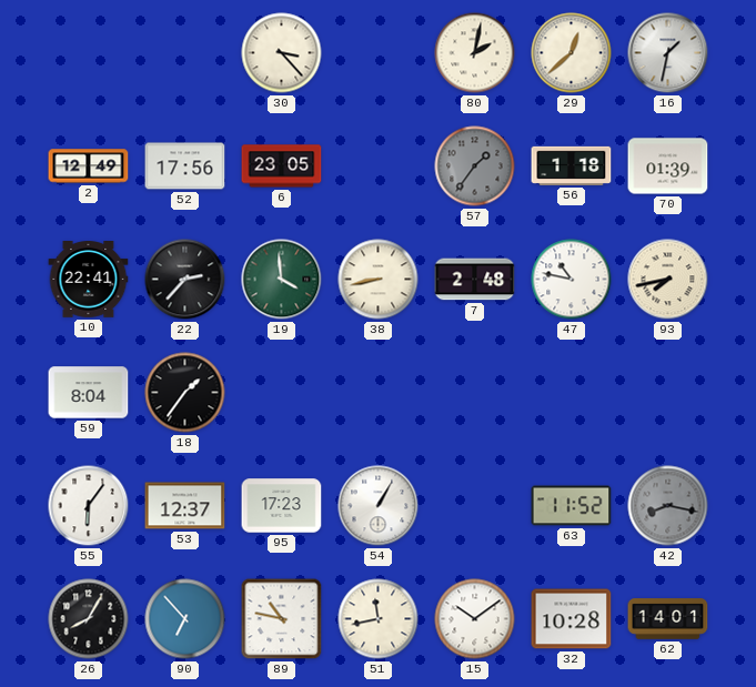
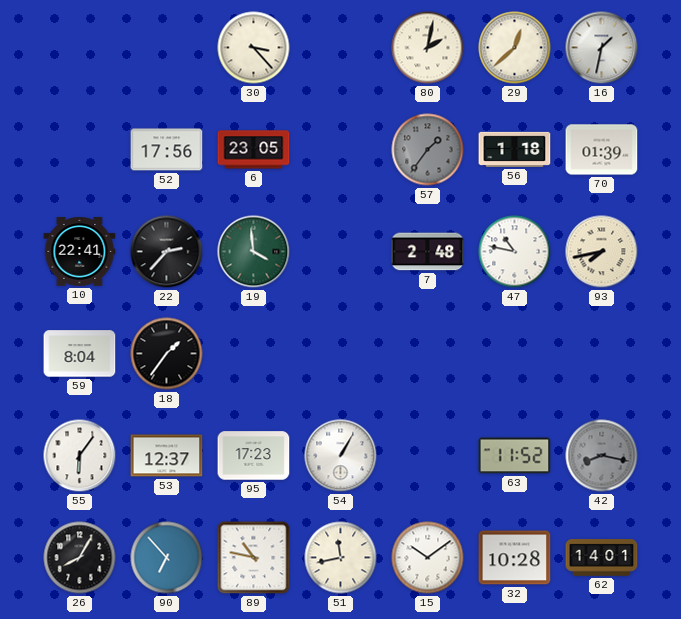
2: 12:49 -> none
38: 8:43 -> none
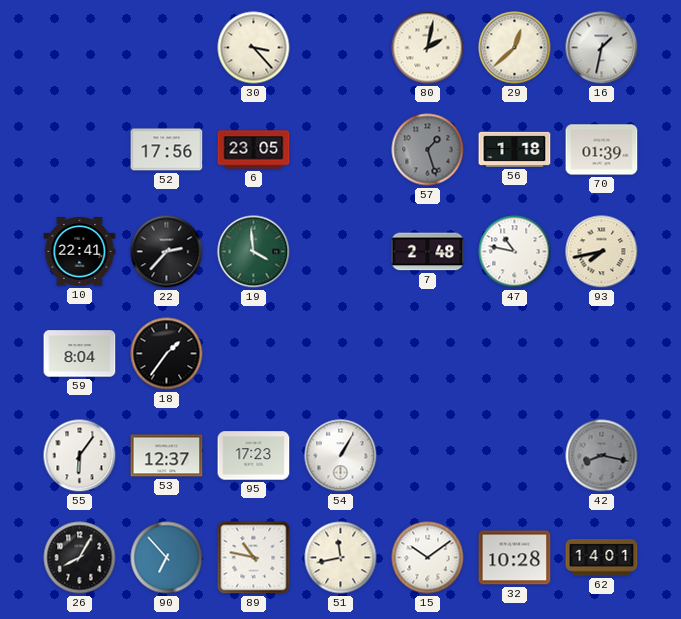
57: 1:36 -> 1:27
63: 11:52 -> none
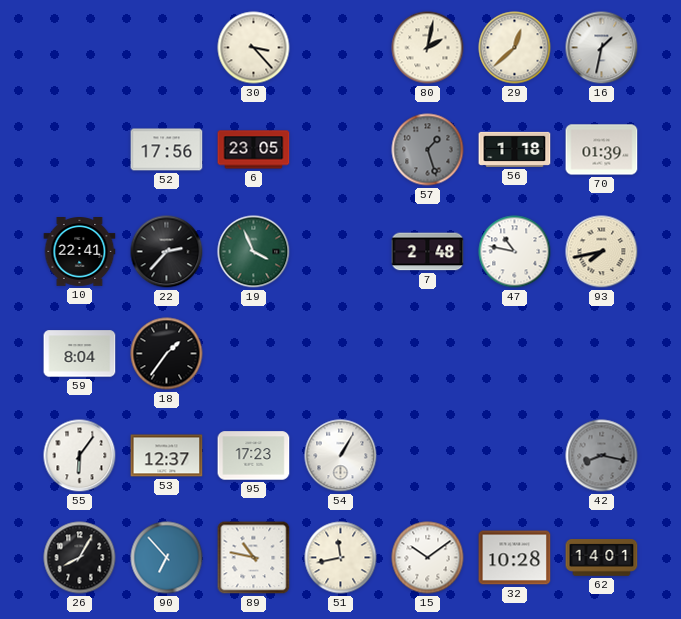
19: 3:59 -> 3:56
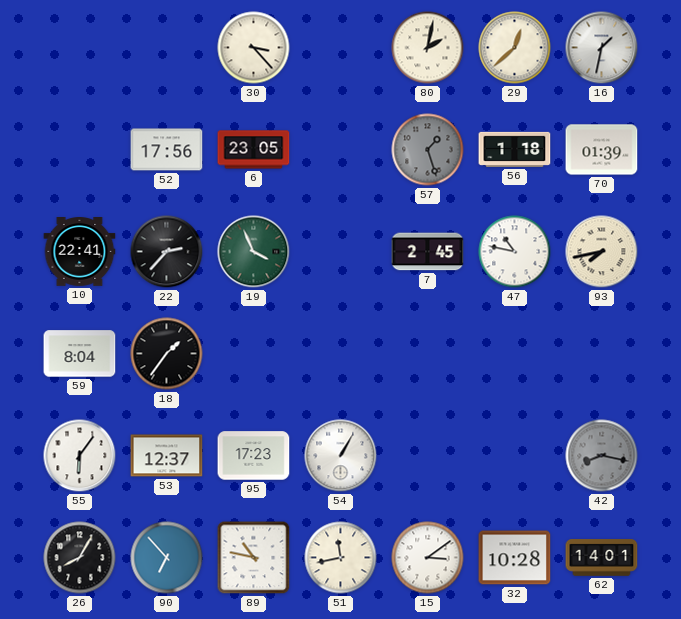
7: 2:48 -> 2:45
15: 10:09 -> 3:09
